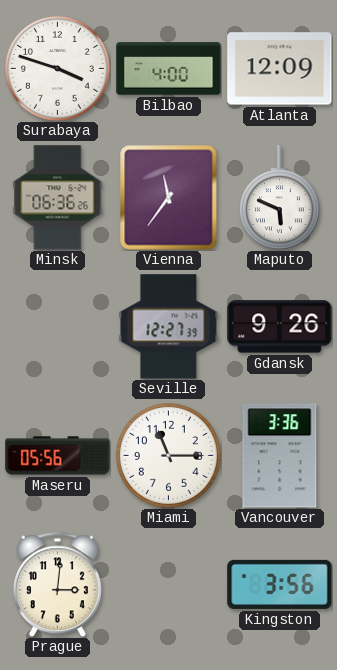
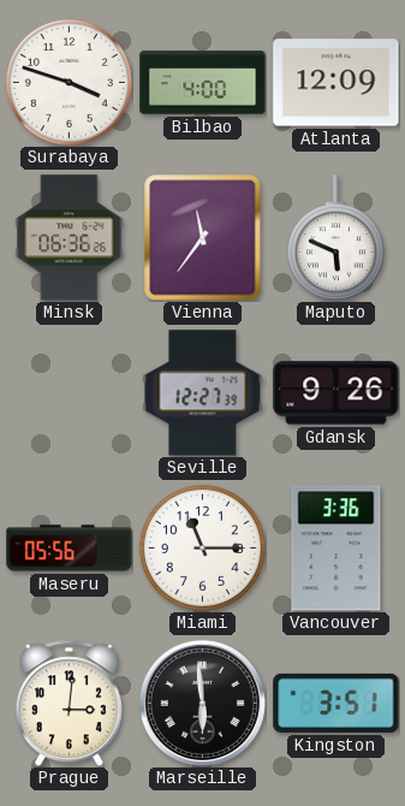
Marseille: none -> 5:59
Kingston: 3:56 -> 3:51
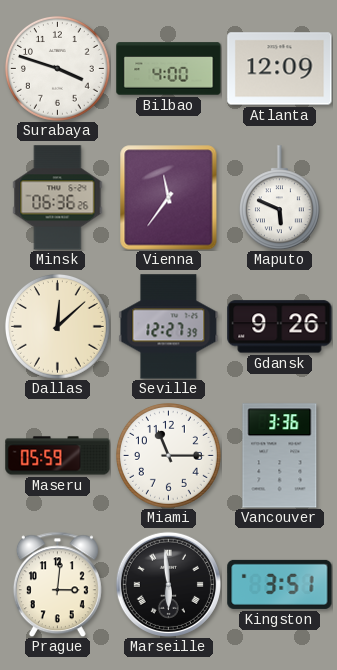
Dallas: none -> 12:08
Maseru: 05:56 -> 05:59
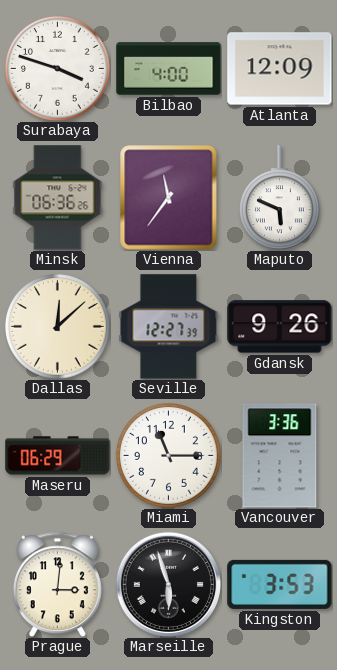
Maseru: 05:59 -> 06:29
Marseille: 5:59 -> 5:57
Kingston: 3:51 -> 3:53
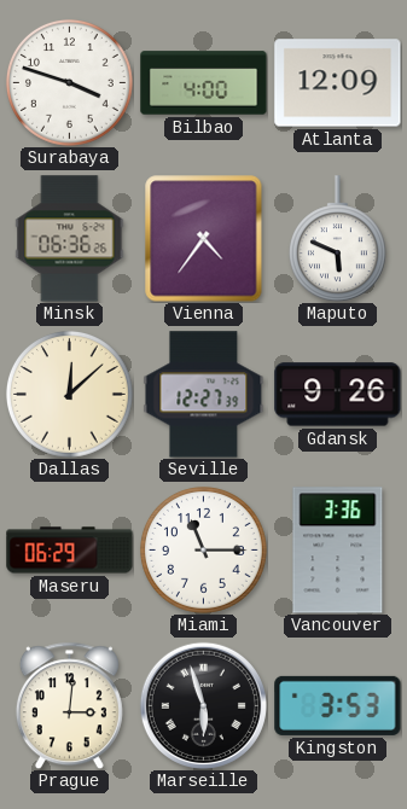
Vienna: 11:36 -> 4:36
